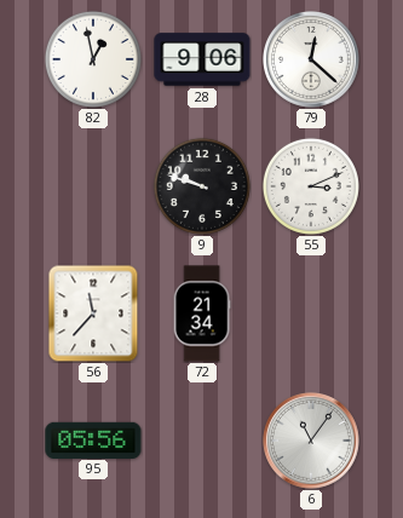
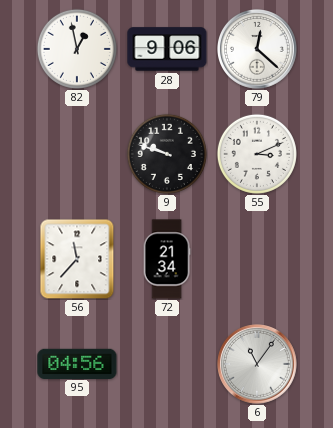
95: 05:56 -> 04:56
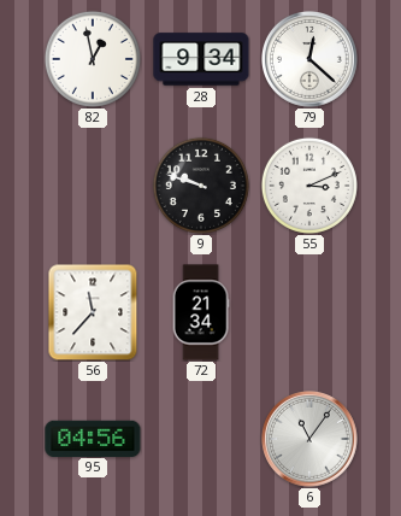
28: 9:06 -> 9:34
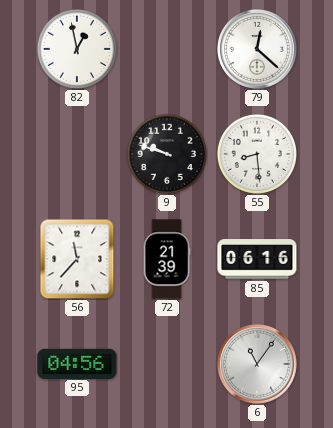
28: 9:34 -> none
55: 3:11 -> 8:29
72: 21:34 -> 21:39
85: none -> 06:16
